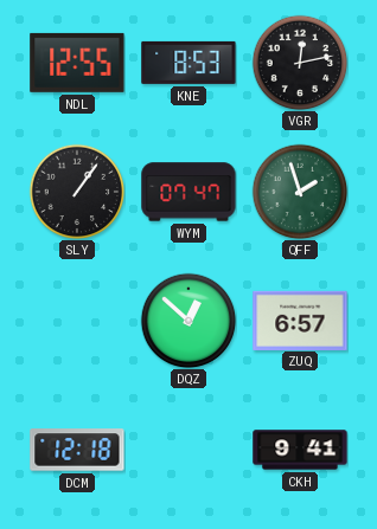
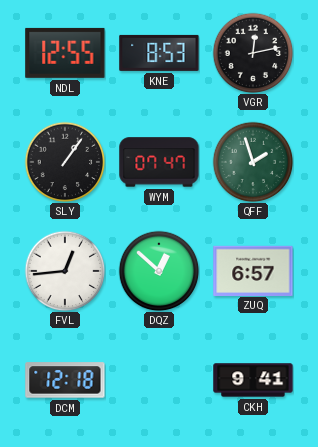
FVL: none -> 12:44
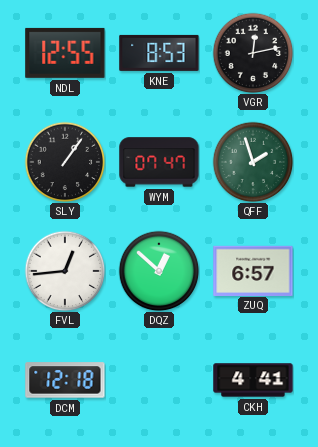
CKH: 9:41 -> 4:41
